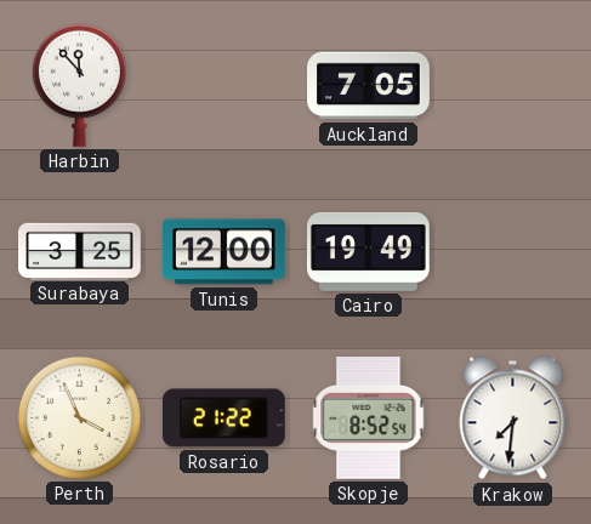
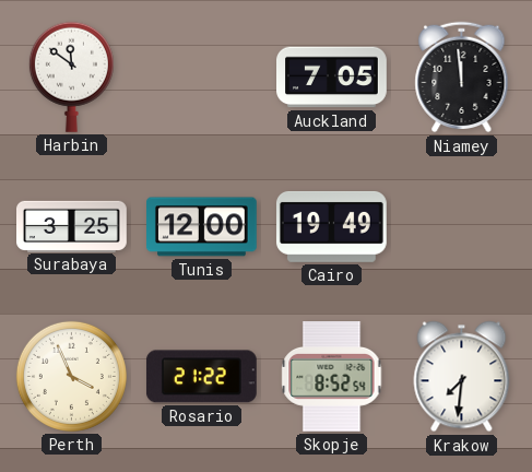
Harbin: 11:53 -> 11:51
Niamey: none -> 11:59
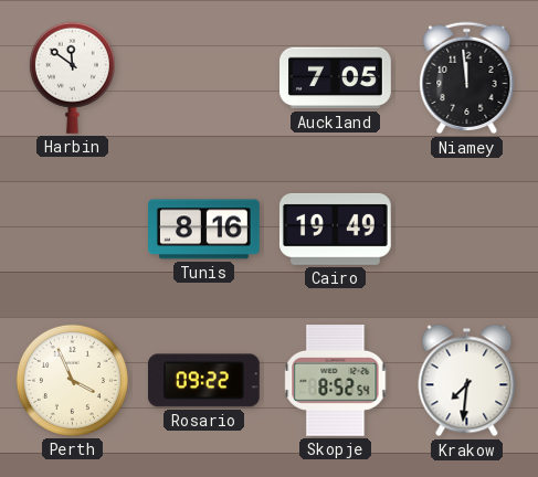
Surabaya: 3:25 -> none
Tunis: 12:00 -> 8:16
Rosario: 21:22 -> 09:22
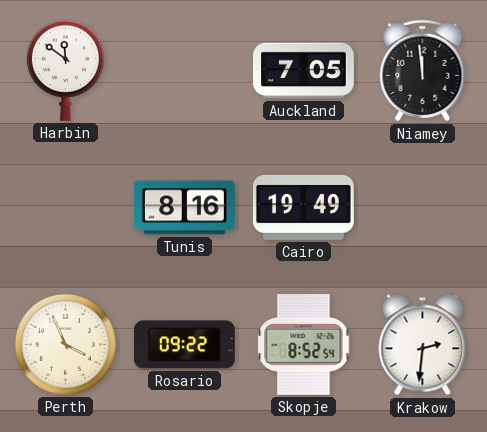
Krakow: 7:31 -> 2:31
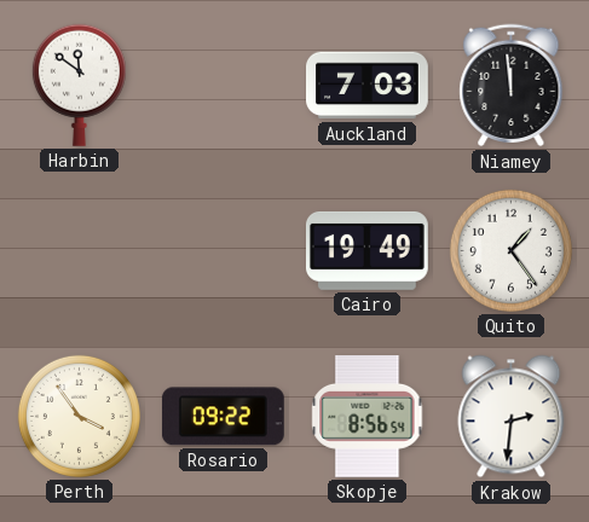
Auckland: 7:05 -> 7:03
Tunis: 8:16 -> none
Quito: none -> 1:24
Perth: 3:56 -> 3:54
Skopje: 8:52 -> 8:56
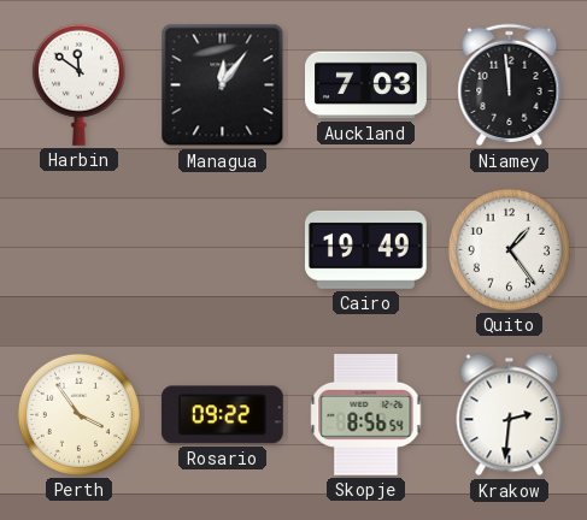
Managua: none -> 12:06
